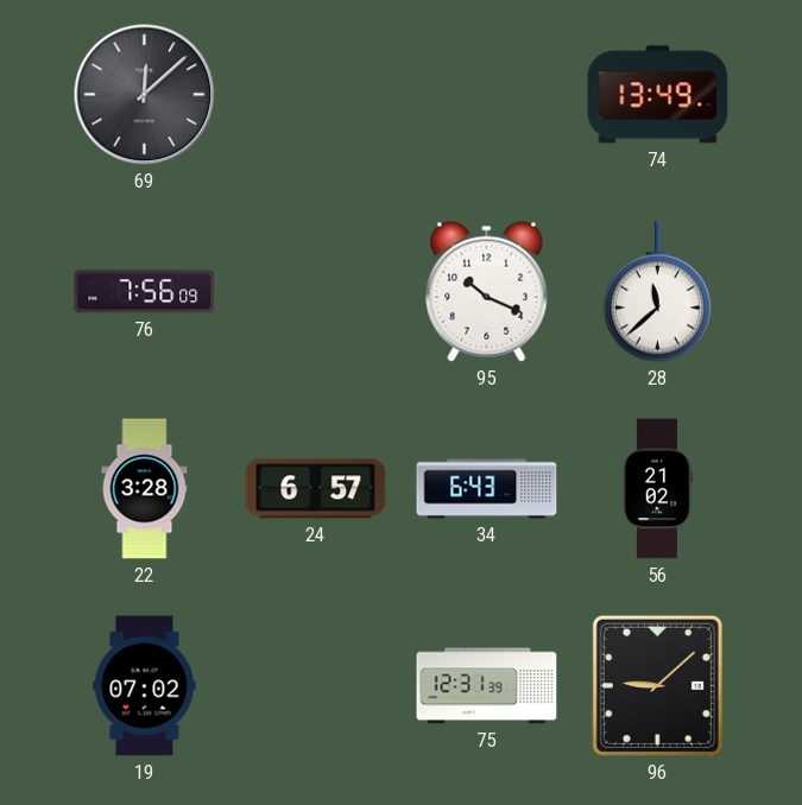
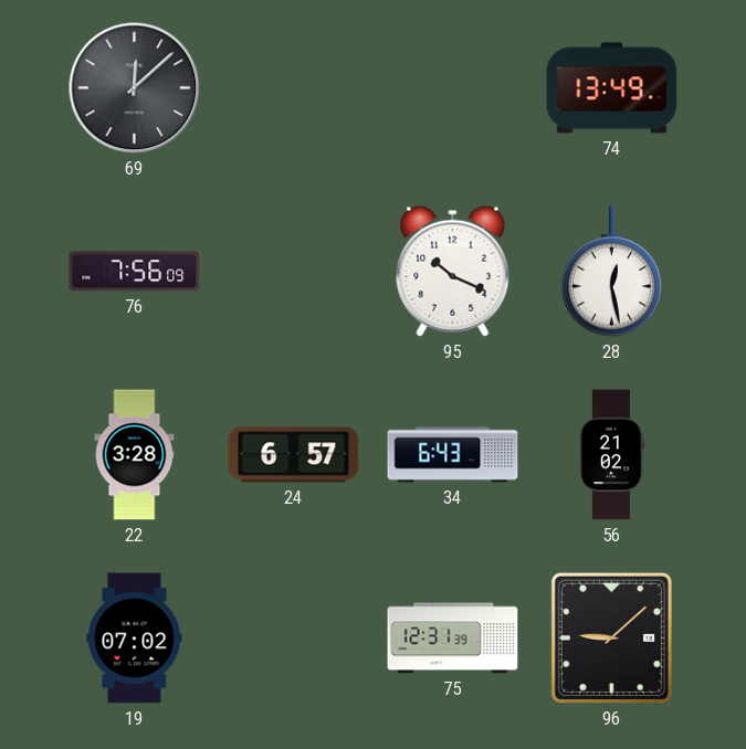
28: 11:38 -> 12:28
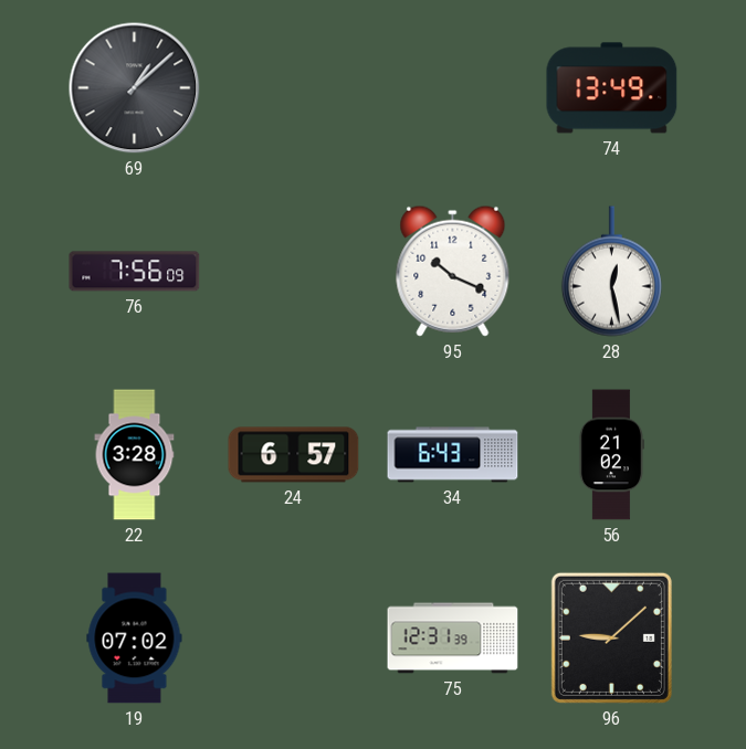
69: 12:08 -> 1:08
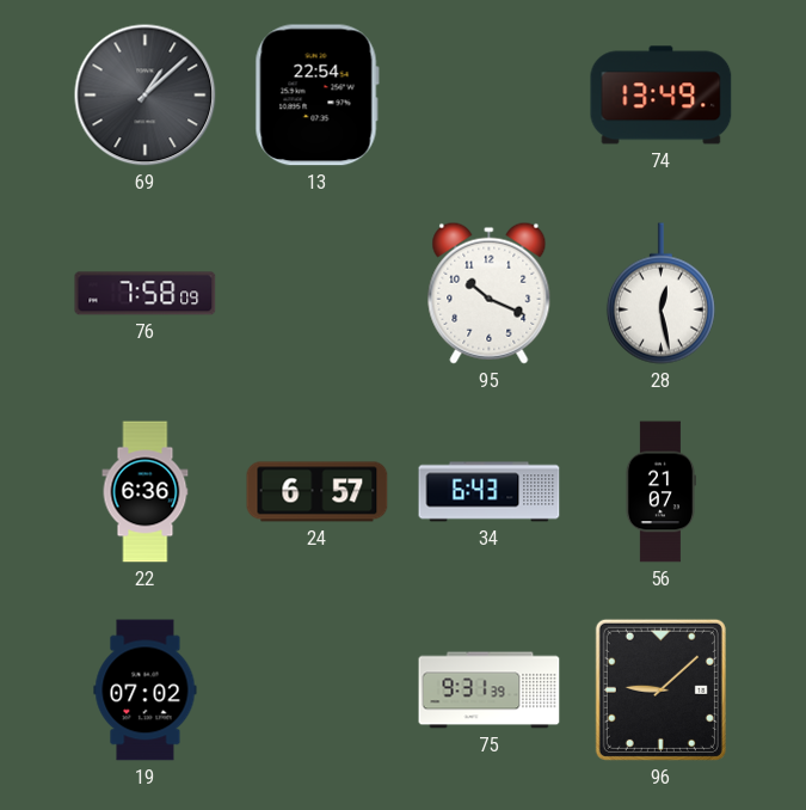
13: none -> 22:54
76: 7:56 -> 7:58
22: 3:28 -> 6:36
56: 21:02 -> 21:07
75: 12:31 -> 9:31
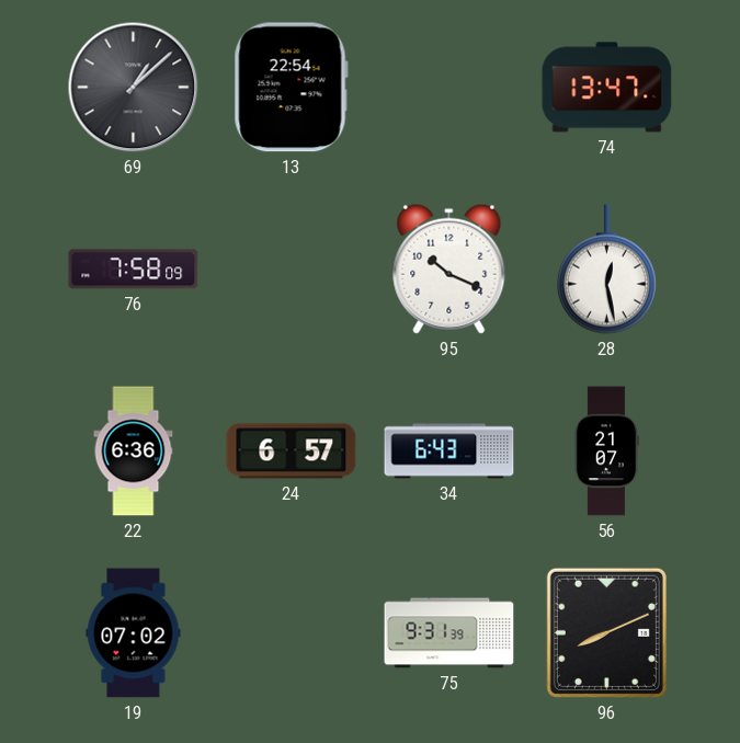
74: 13:49 -> 13:47
96: 9:08 -> 8:11
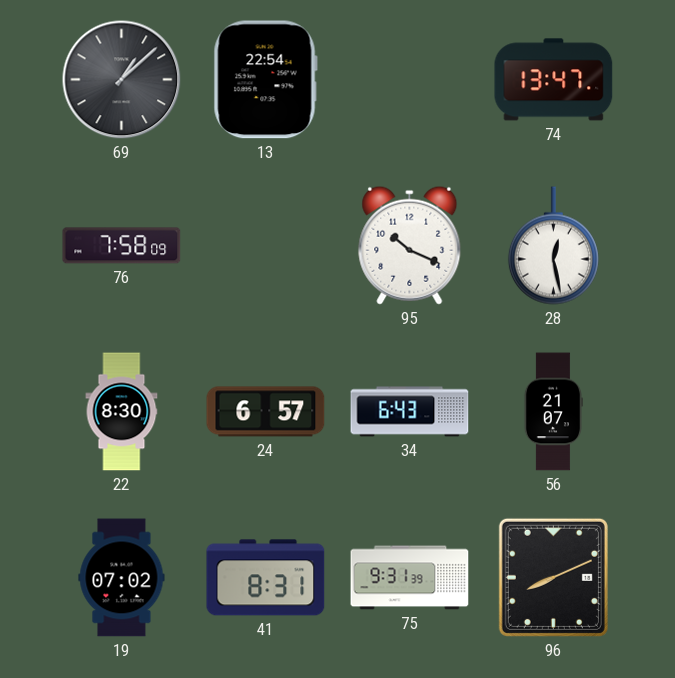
22: 6:36 -> 8:30
41: none -> 8:31
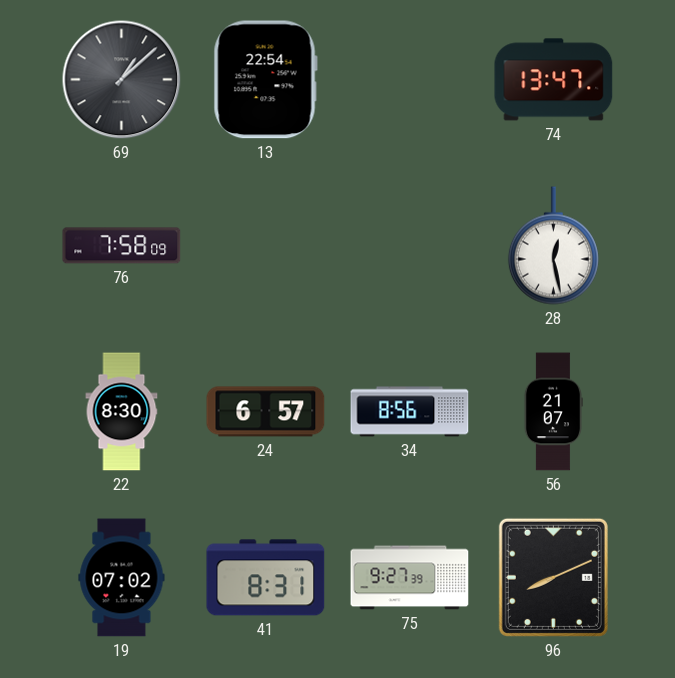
95: 10:19 -> none
34: 6:43 -> 8:56
75: 9:31 -> 9:27
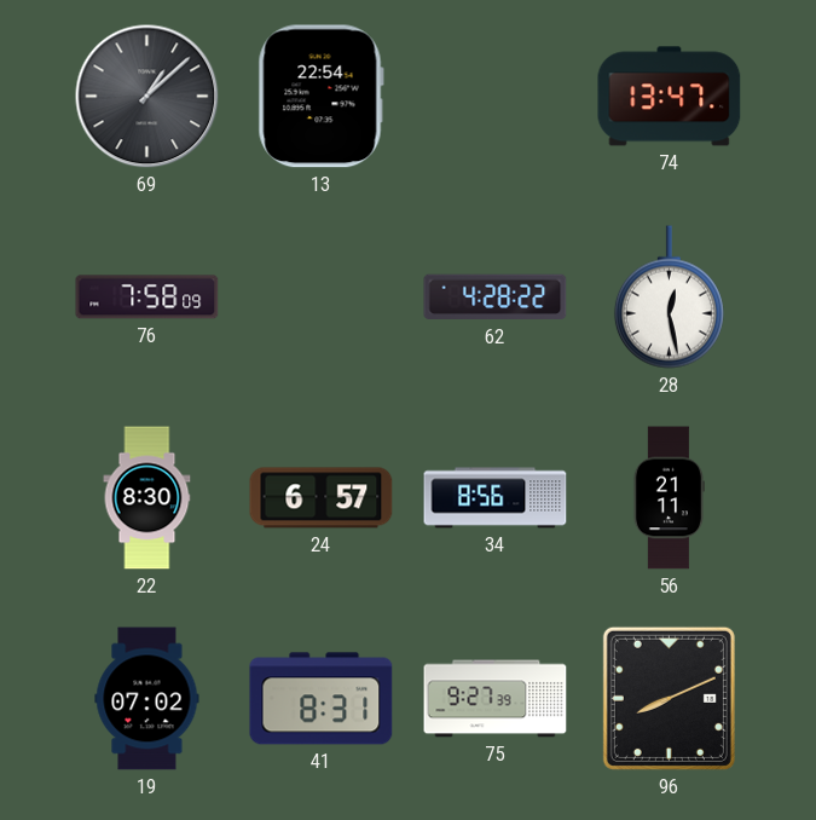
62: none -> 4:28
56: 21:07 -> 21:11
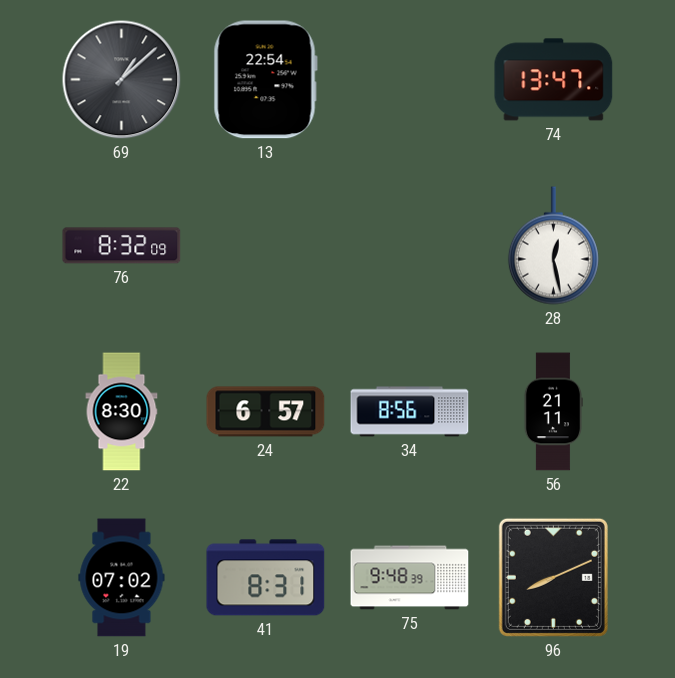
76: 7:58 -> 8:32
62: 4:28 -> none
75: 9:27 -> 9:48
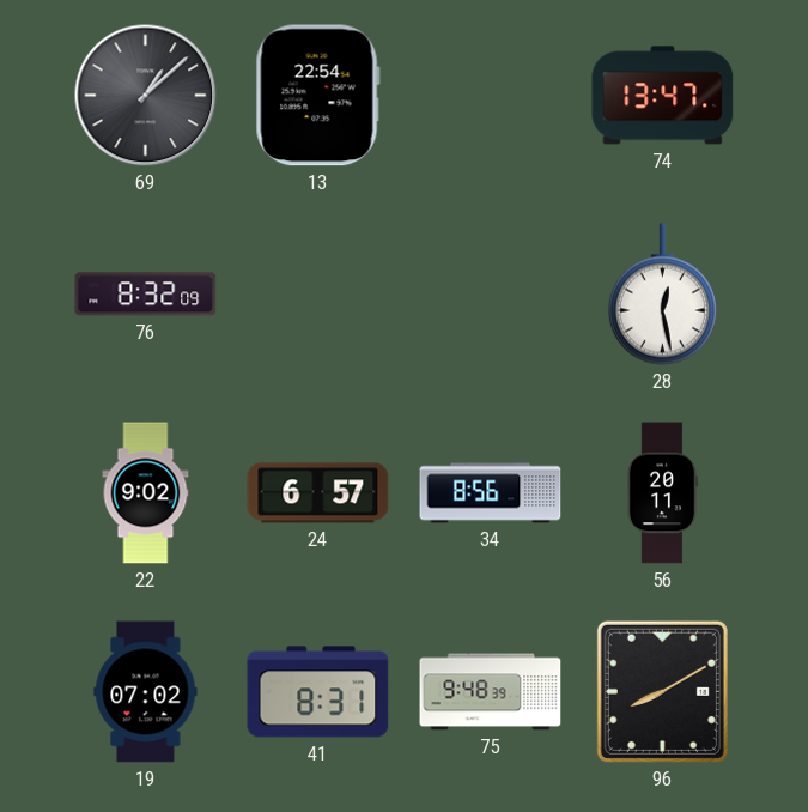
22: 8:30 -> 9:02
56: 21:11 -> 20:11
96: 8:11 -> 8:10
